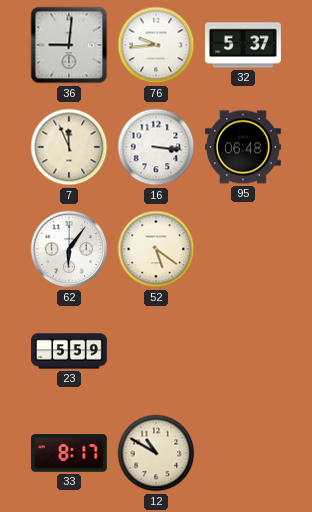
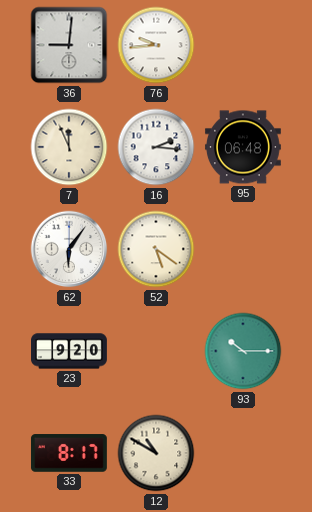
32: 5:37 -> none
16: 3:16 -> 2:16
23: 5:59 -> 9:20
93: none -> 10:15
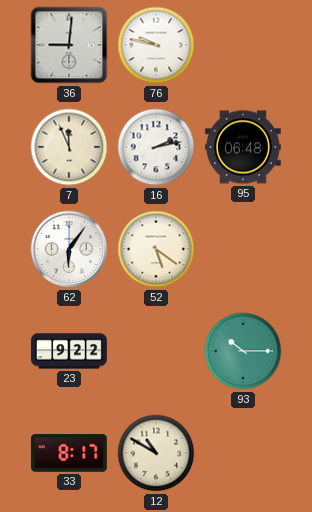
76: 9:44 -> 9:47
16: 2:16 -> 2:13
23: 9:20 -> 9:22
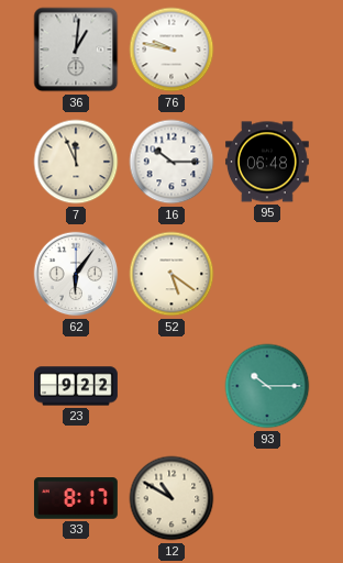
36: 9:01 -> 1:01
16: 2:13 -> 10:15
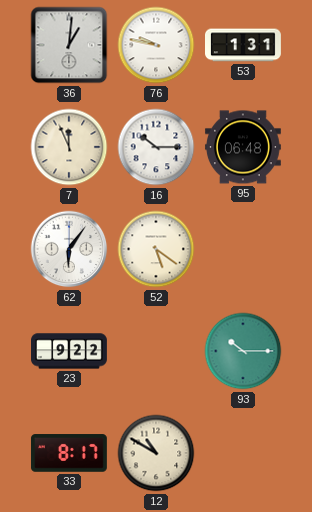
53: none -> 1:31
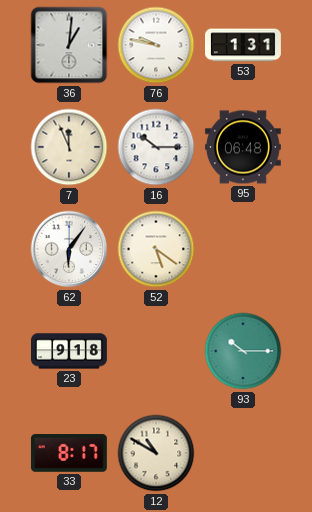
23: 9:22 -> 9:18
